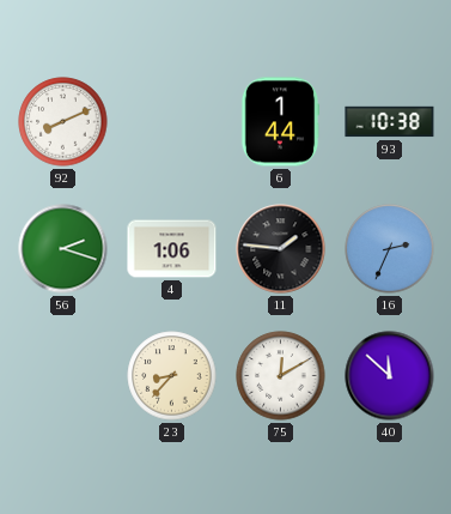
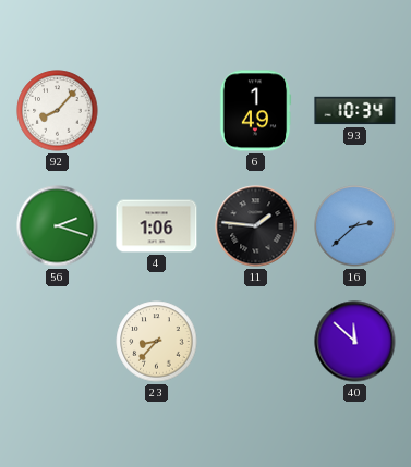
92: 8:11 -> 8:07
6: 1:44 -> 1:49
93: 10:38 -> 10:34
16: 2:34 -> 2:38
75: 12:10 -> none
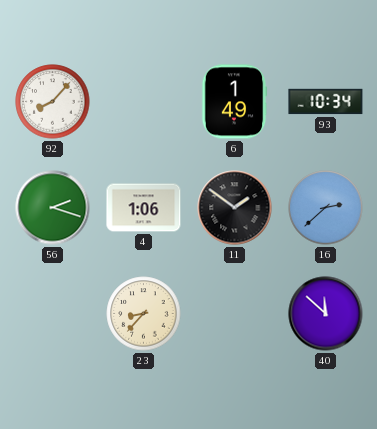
11: 1:46 -> 1:51
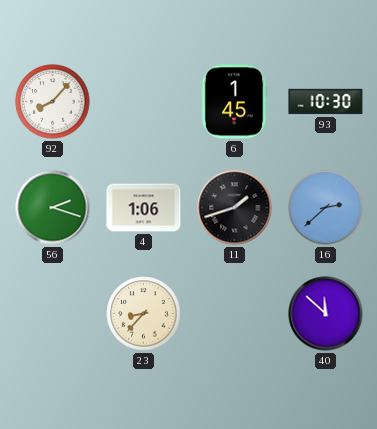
6: 1:49 -> 1:45
93: 10:34 -> 10:30
11: 1:51 -> 1:42
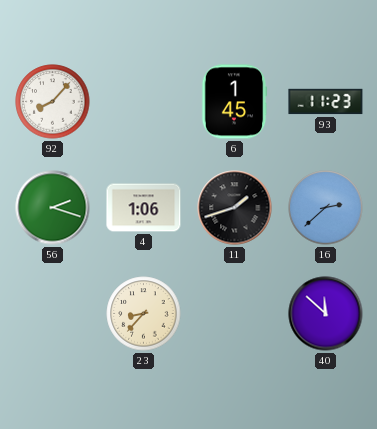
93: 10:30 -> 11:23
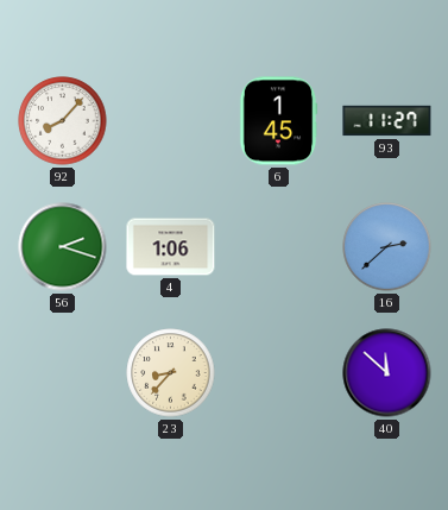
93: 11:23 -> 11:27
11: 1:42 -> none
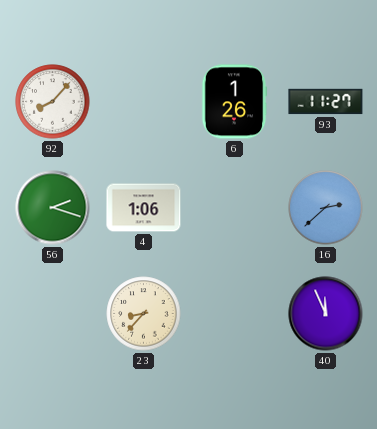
6: 1:45 -> 1:26
40: 11:52 -> 11:56
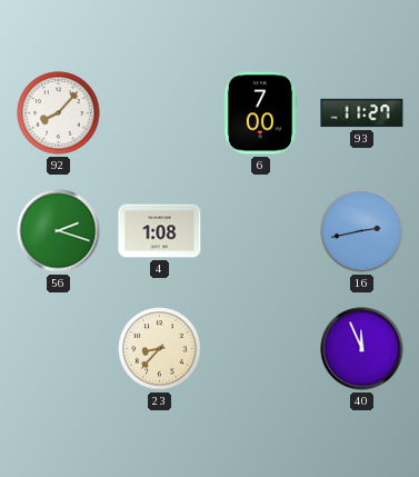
6: 1:26 -> 7:00
4: 1:06 -> 1:08
16: 2:38 -> 2:43
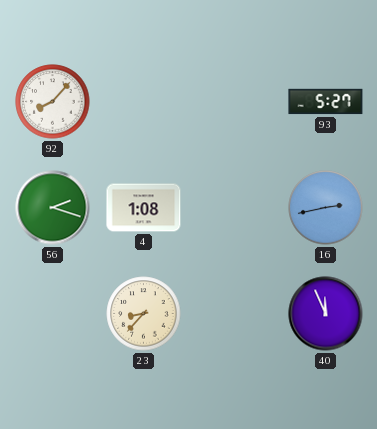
6: 7:00 -> none
93: 11:27 -> 5:27
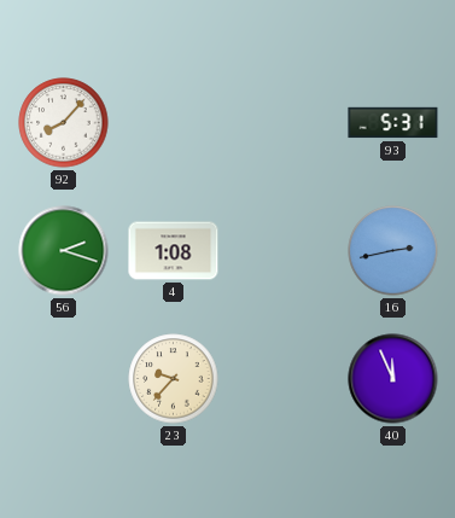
93: 5:27 -> 5:31
23: 8:37 -> 9:37
